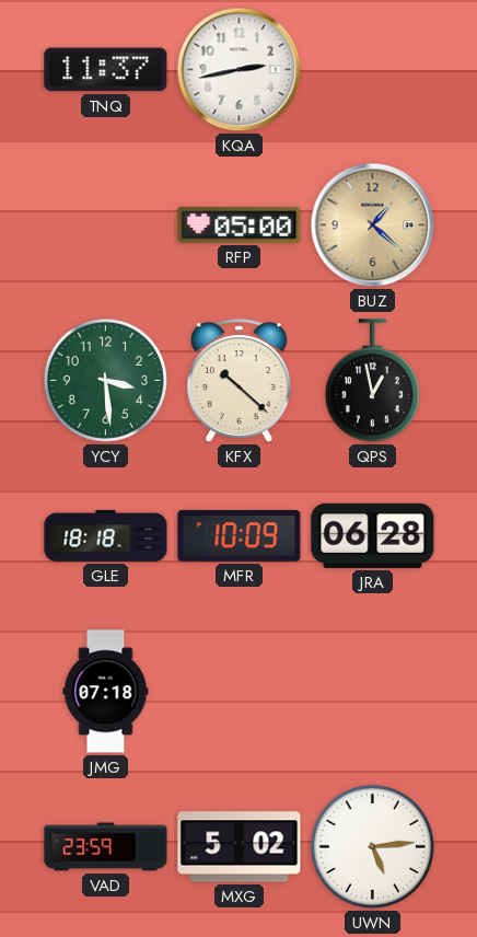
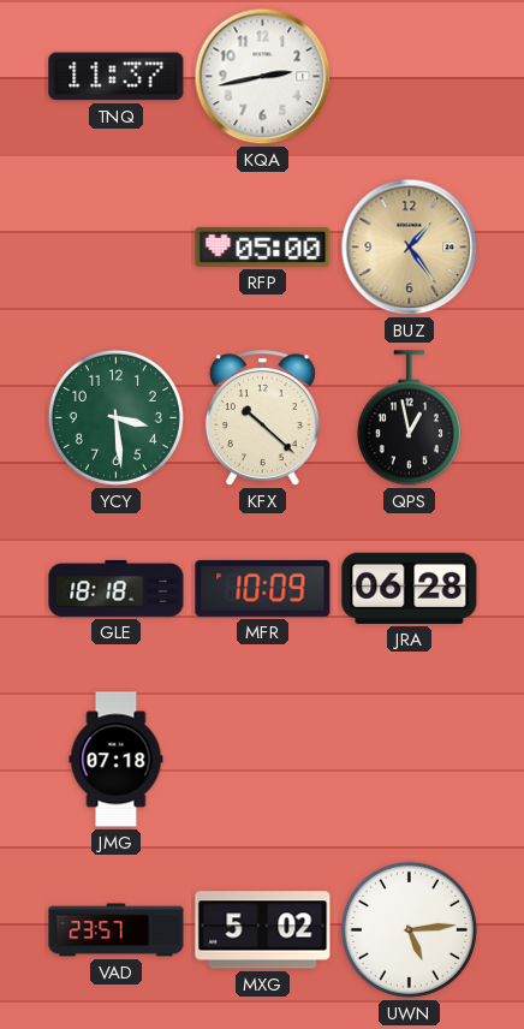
BUZ: 1:22 -> 1:24
VAD: 23:59 -> 23:57
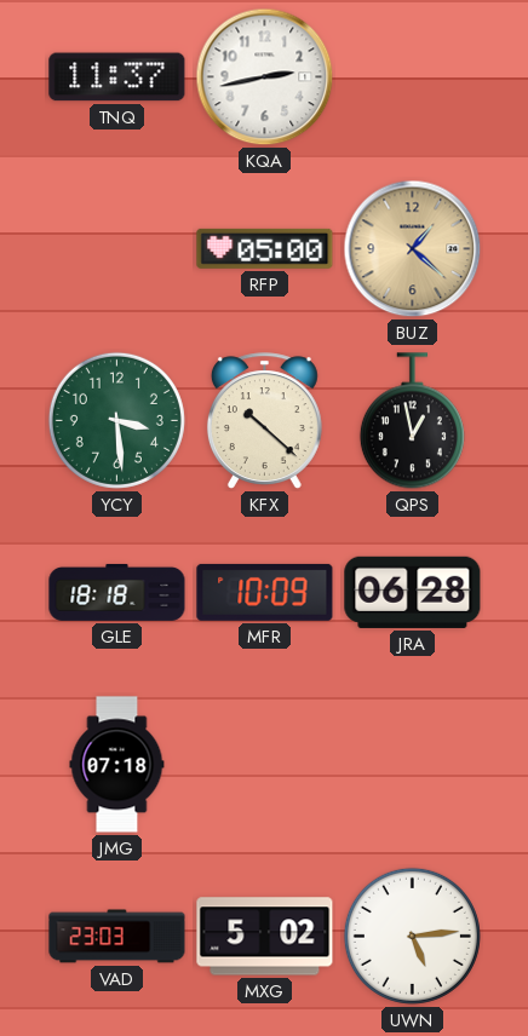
BUZ: 1:24 -> 1:22
VAD: 23:57 -> 23:03
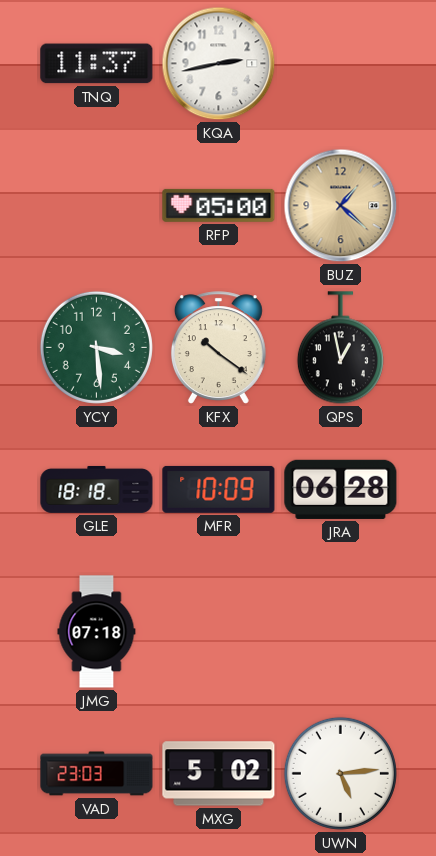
KFX: 10:22 -> 10:21
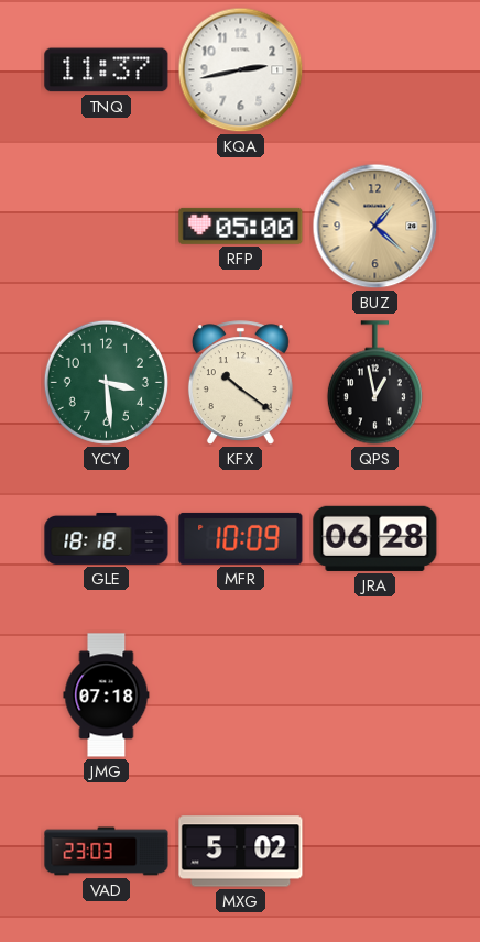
UWN: 5:14 -> none
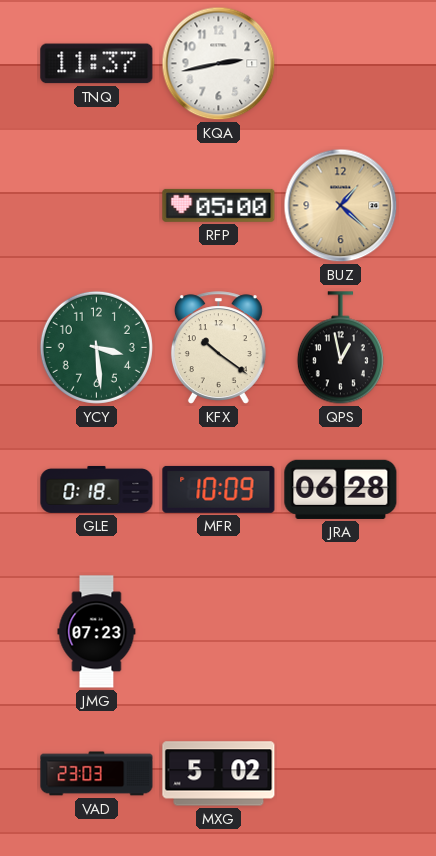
GLE: 18:18 -> 0:18
JMG: 07:18 -> 07:23
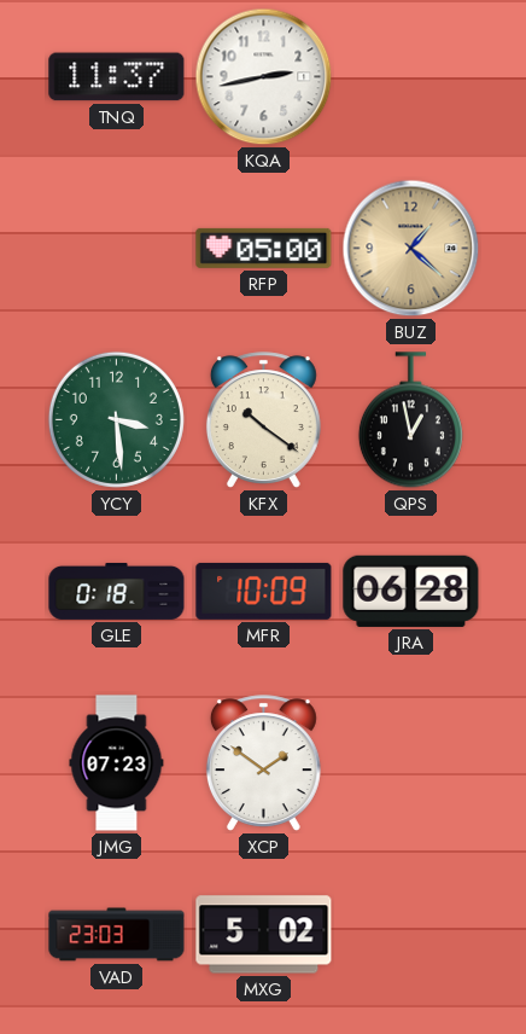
XCP: none -> 1:51
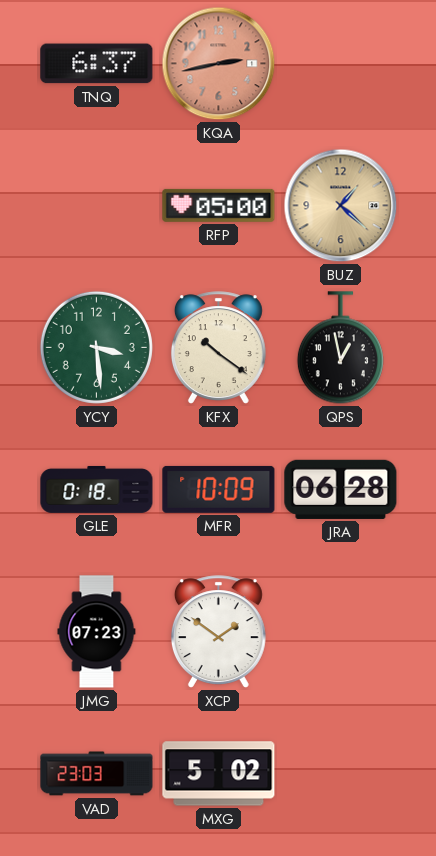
TNQ: 11:37 -> 6:37
KQA dial: white -> salmon
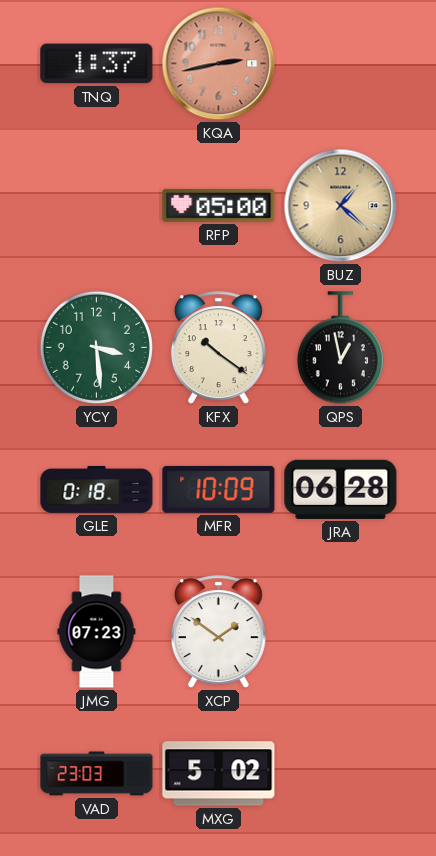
TNQ: 6:37 -> 1:37
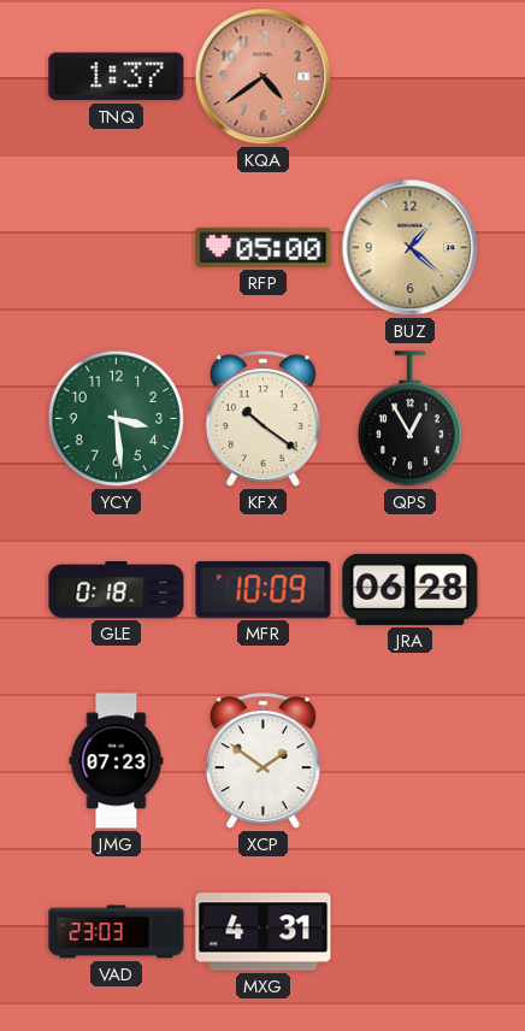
KQA: 2:43 -> 4:39
QPS: 12:58 -> 12:55
MXG: 5:02 -> 4:31
